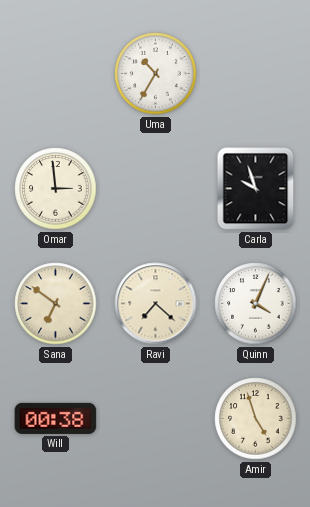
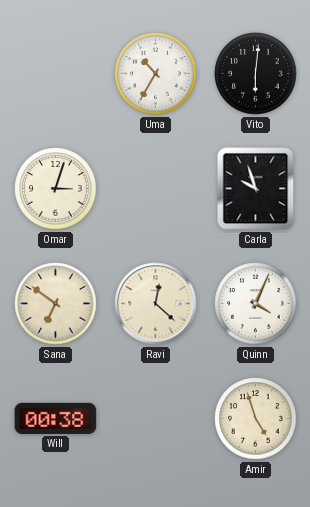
Vito: none -> 6:01
Omar: 2:59 -> 3:03
Ravi: 7:22 -> 12:22
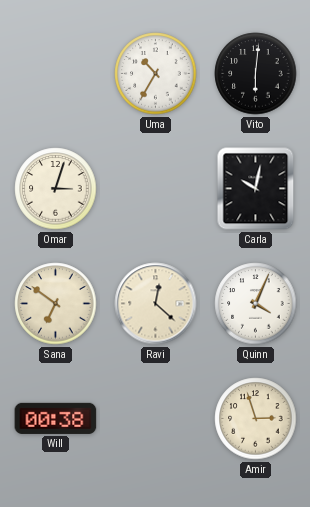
Carla: 9:57 -> 10:02
Amir: 4:57 -> 2:57
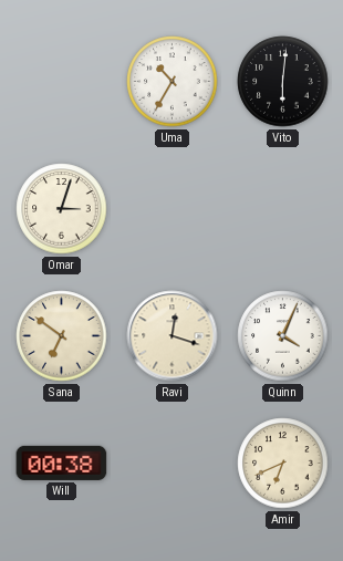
Carla: 10:02 -> none
Ravi: 12:22 -> 12:18
Amir: 2:57 -> 6:41
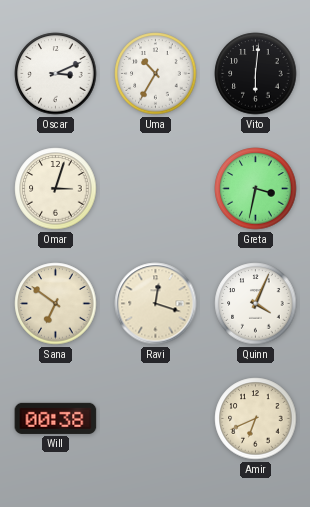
Oscar: none -> 3:11
Greta: none -> 3:32
